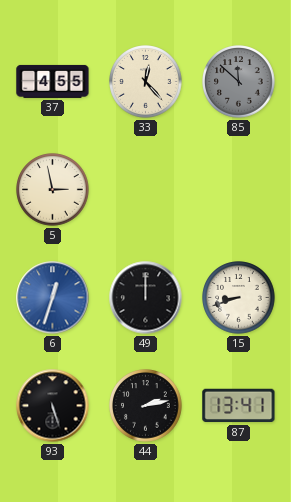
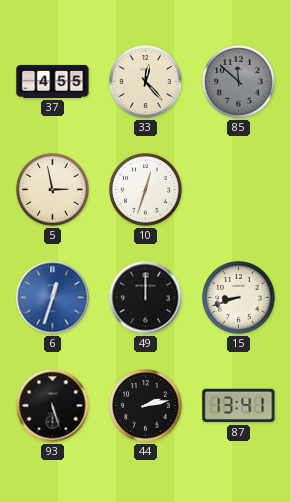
10: none -> 12:33
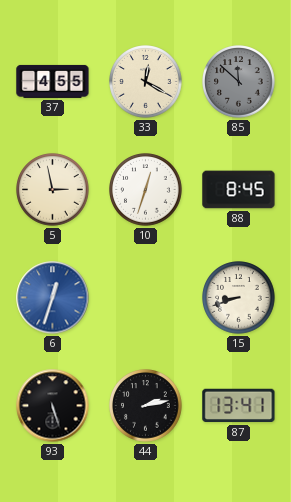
33: 12:23 -> 12:20
88: none -> 8:45
49: 12:00 -> none
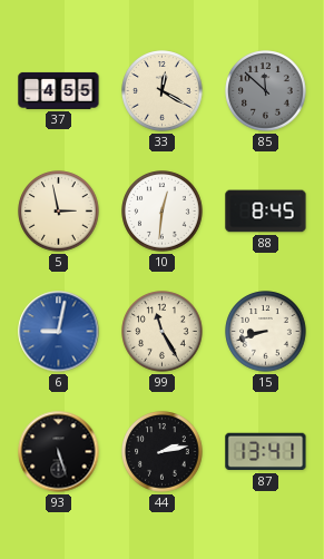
10: 12:33 -> 12:31
6: 12:33 -> 9:02
99: none -> 11:25
